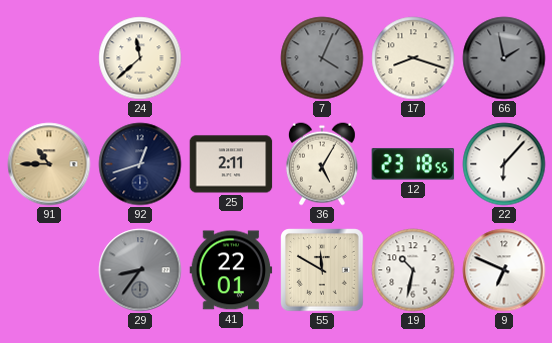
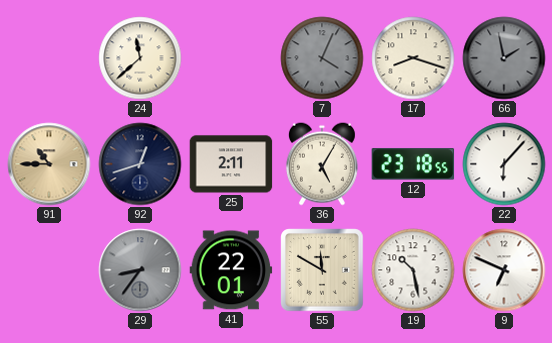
19: 10:32 -> 10:28
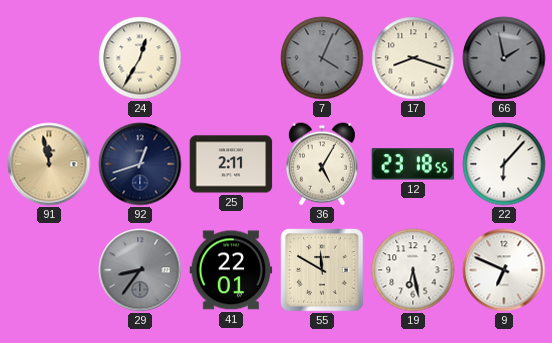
24: 11:38 -> 12:35
91: 10:45 -> 11:58
19: 10:28 -> 6:28
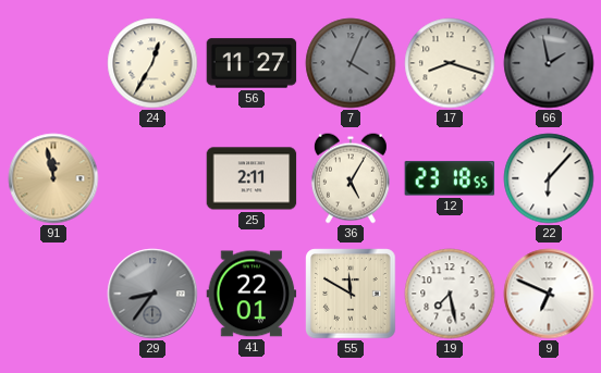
56: none -> 11:27
92: 12:42 -> none
19: 6:28 -> 7:28
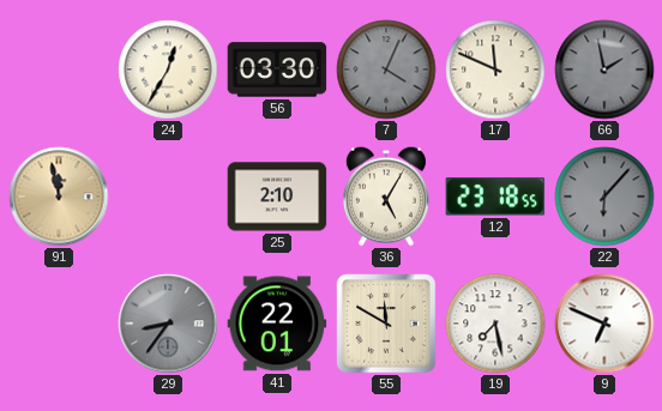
56: 11:27 -> 03:30
17: 8:18 -> 11:49
25: 2:11 -> 2:10
22 dial: white -> grey
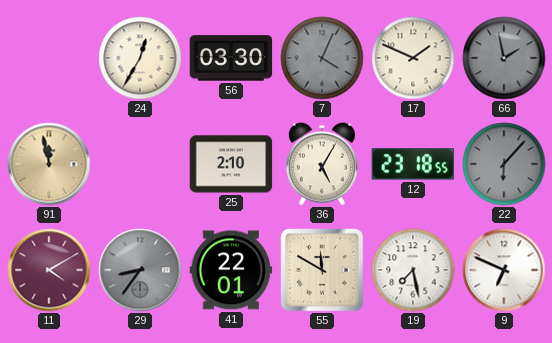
17: 11:49 -> 1:49
11: none -> 4:10
